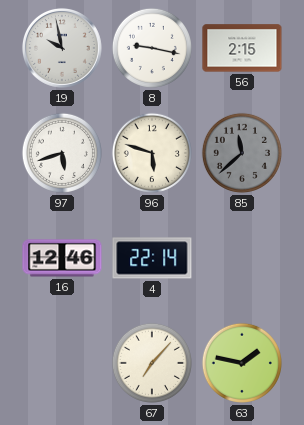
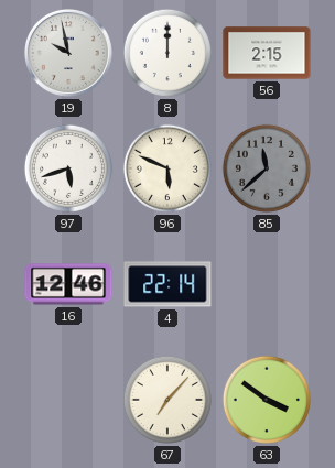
8: 9:17 -> 12:00
96: 5:48 -> 5:49
63: 1:47 -> 3:51
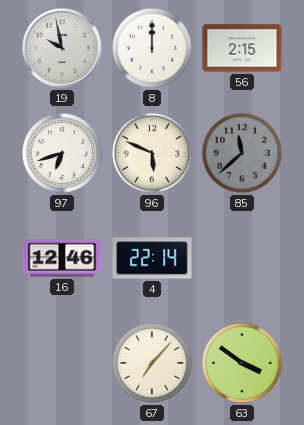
97: 5:42 -> 6:42
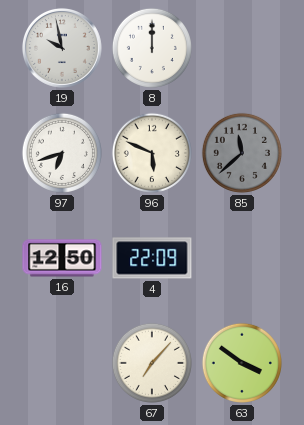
56: 2:15 -> none
16: 12:46 -> 12:50
4: 22:14 -> 22:09
